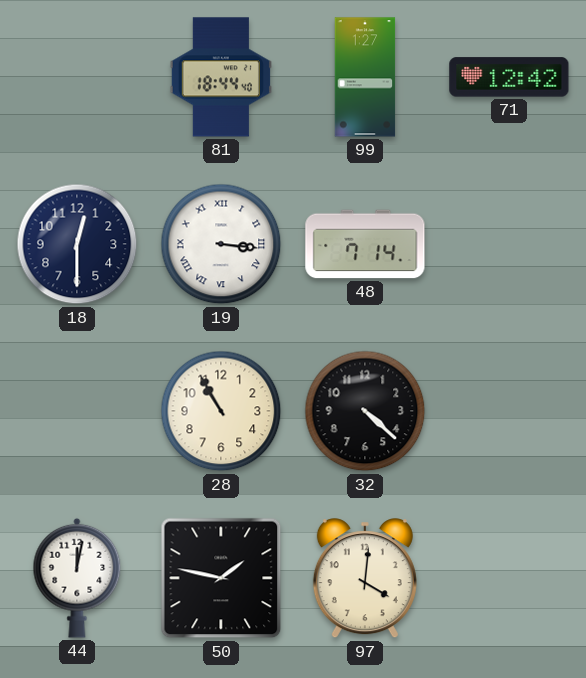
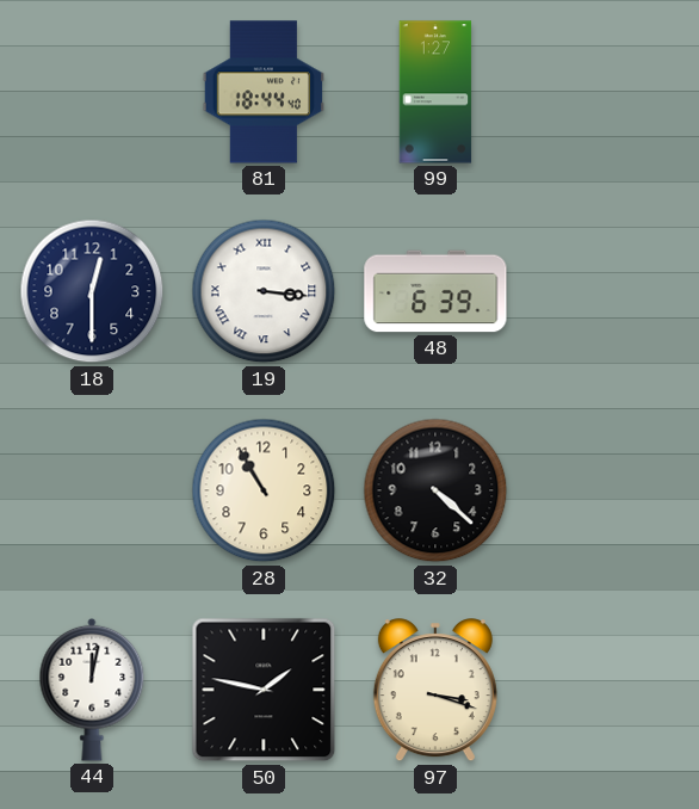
71: 12:42 -> none
48: 7:14 -> 6:39
97: 4:01 -> 3:18
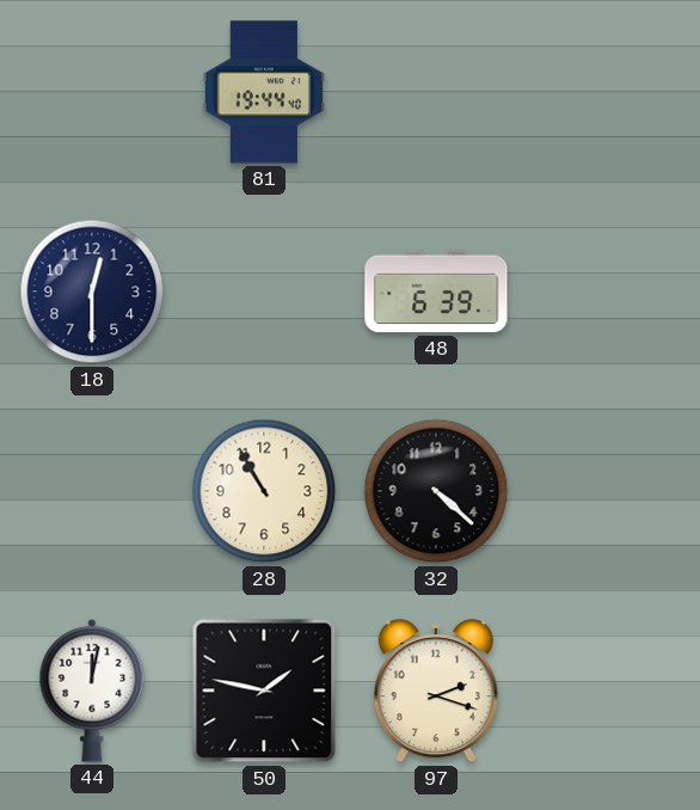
81: 18:44 -> 19:44
99: 1:27 -> none
19: 3:16 -> none
97: 3:18 -> 2:18
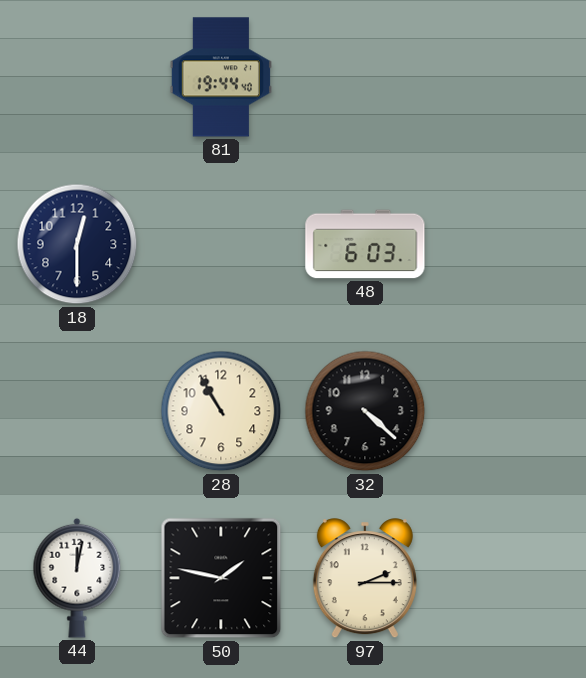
48: 6:39 -> 6:03
97: 2:18 -> 2:15
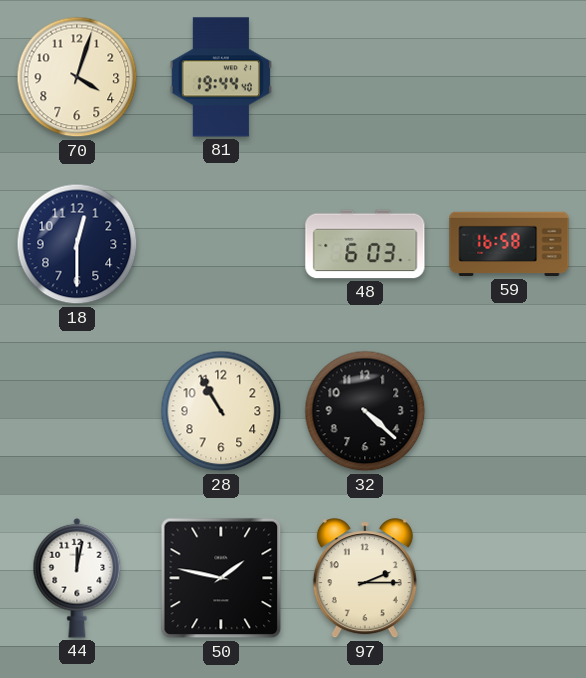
70: none -> 4:03
59: none -> 16:58
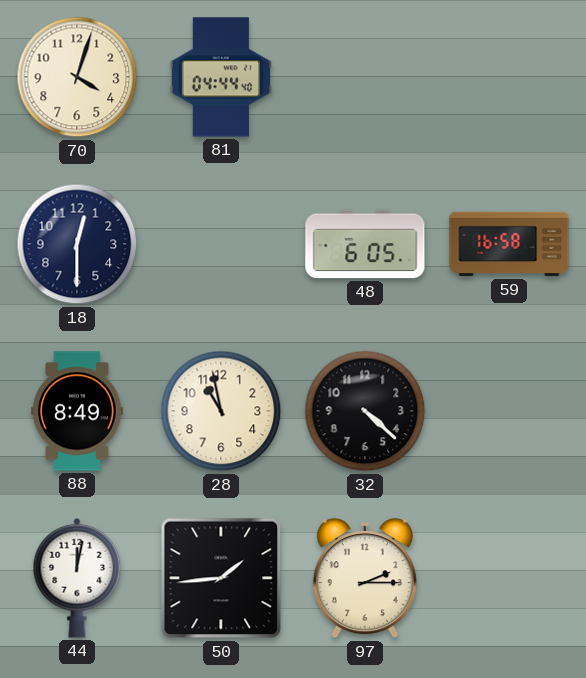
81: 19:44 -> 04:44
48: 6:03 -> 6:05
88: none -> 8:49
28: 10:55 -> 10:58
50: 1:47 -> 1:44
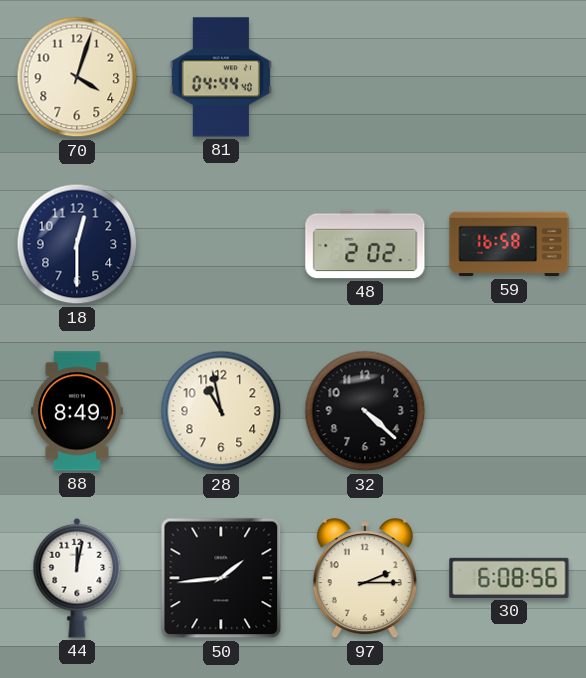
48: 6:05 -> 2:02
30: none -> 6:08
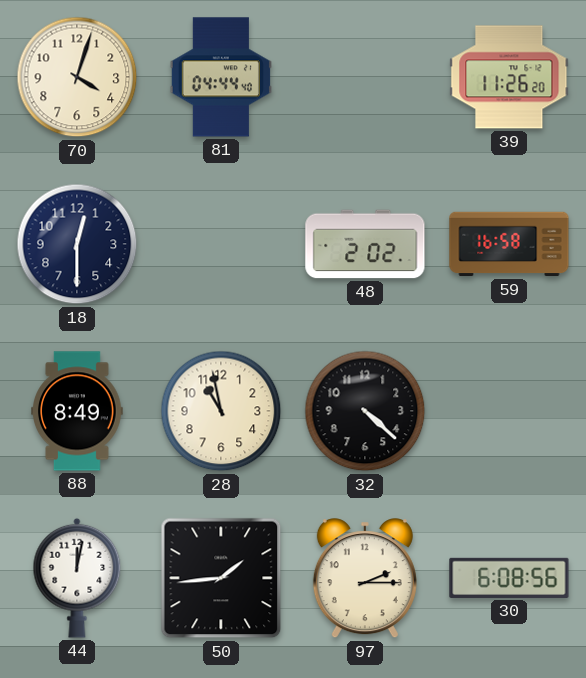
39: none -> 11:26
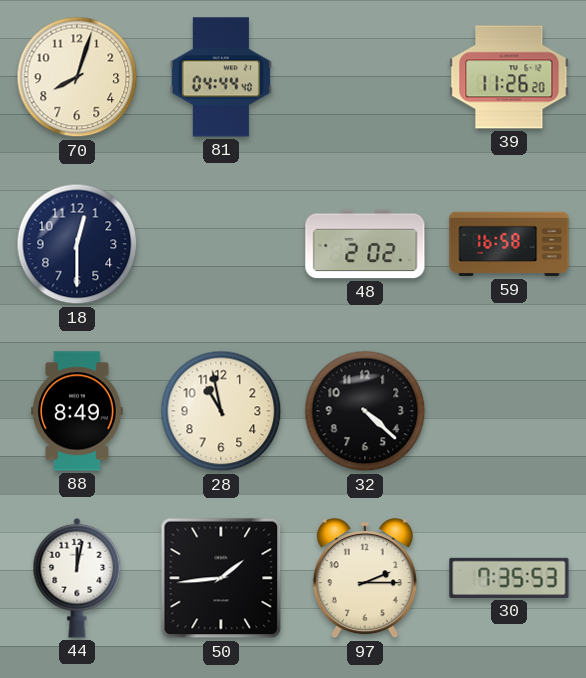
70: 4:03 -> 8:03
30: 6:08 -> 7:35
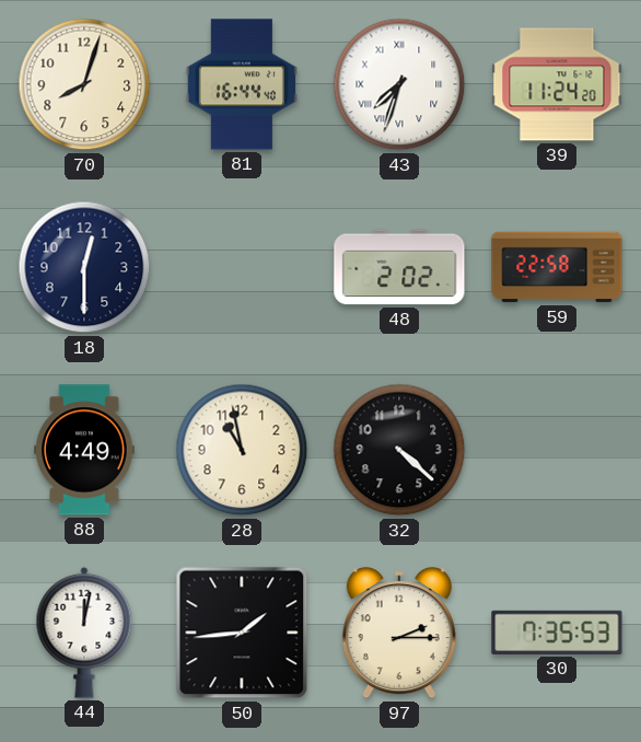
81: 04:44 -> 16:44
43: none -> 7:33
39: 11:26 -> 11:24
59: 16:58 -> 22:58
88: 8:49 -> 4:49
